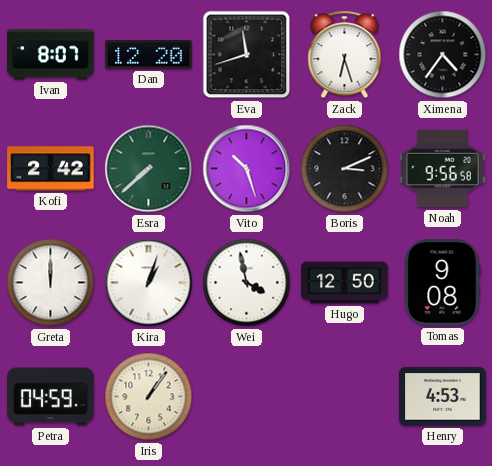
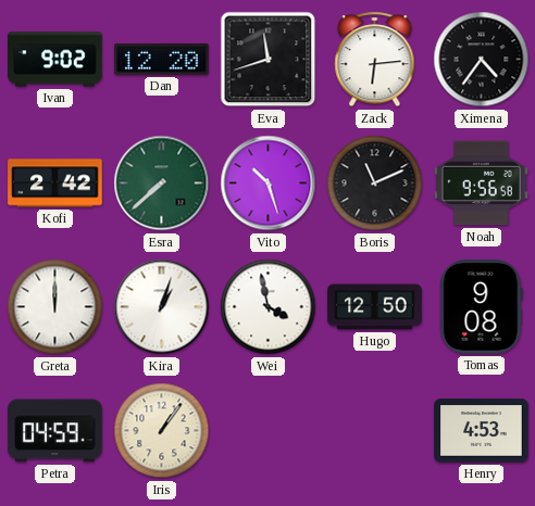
Ivan: 8:07 -> 9:02
Zack: 6:27 -> 6:14
Boris: 3:11 -> 11:11
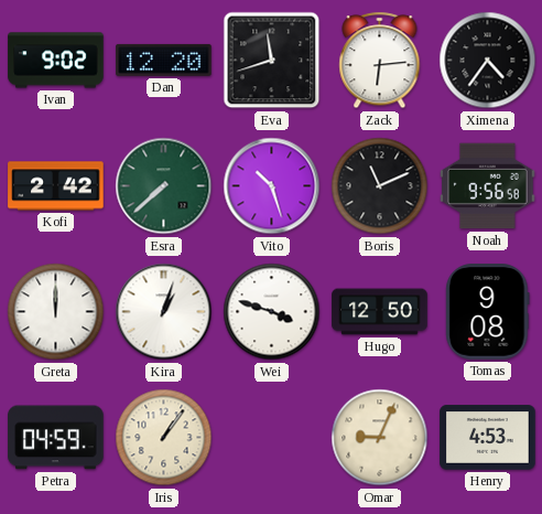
Wei: 3:58 -> 3:48
Omar: none -> 9:04
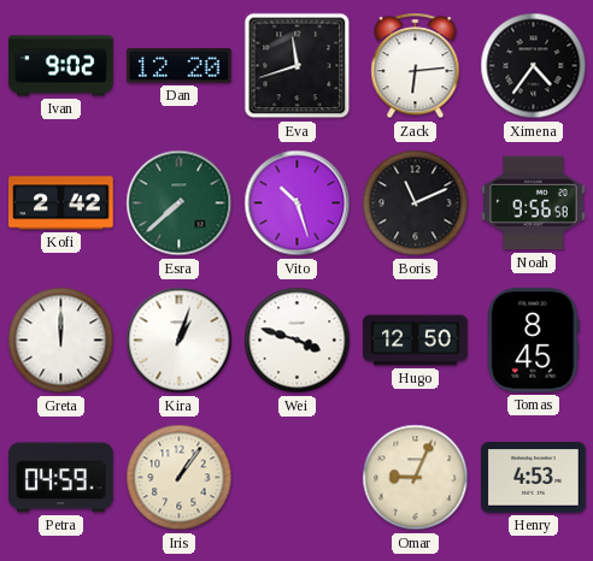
Tomas: 9:08 -> 8:45
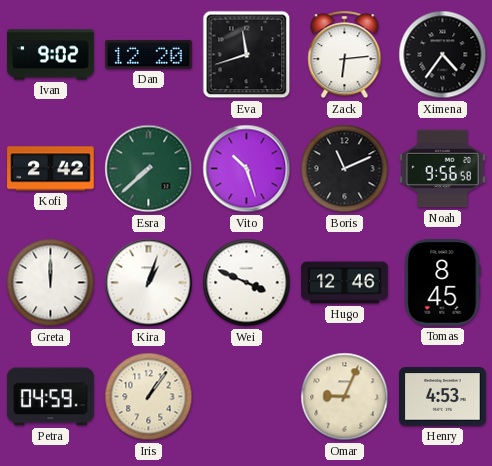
Wei: 3:48 -> 3:49
Hugo: 12:50 -> 12:46
